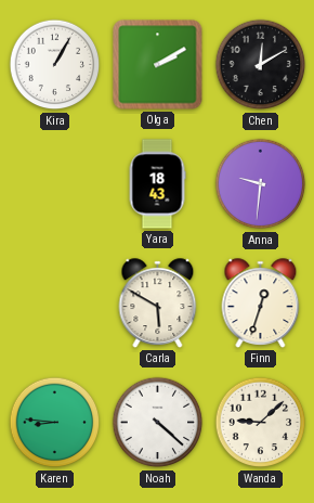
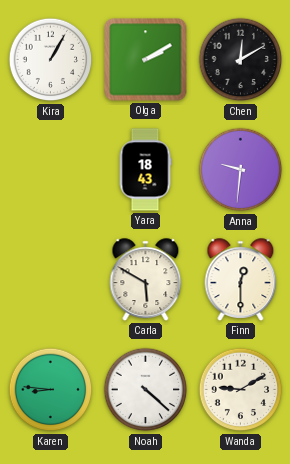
Finn: 12:33 -> 12:30
Wanda: 9:08 -> 9:10
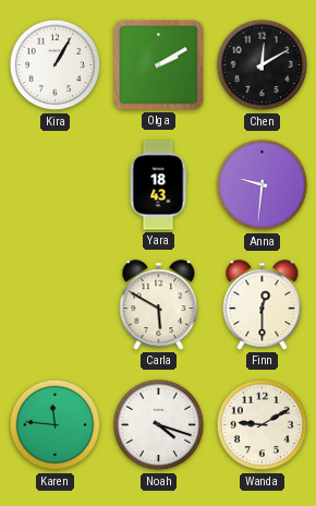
Karen: 8:46 -> 11:46
Noah: 4:22 -> 4:18
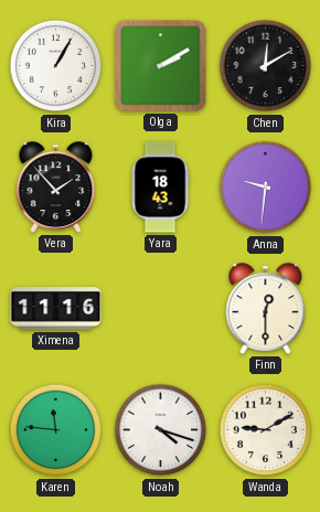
Vera: none -> 1:53
Ximena: none -> 11:16
Carla: 5:50 -> none
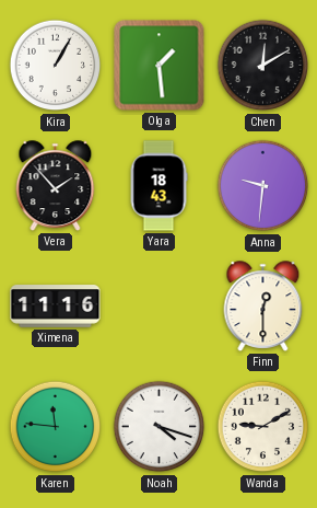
Olga: 2:10 -> 1:29
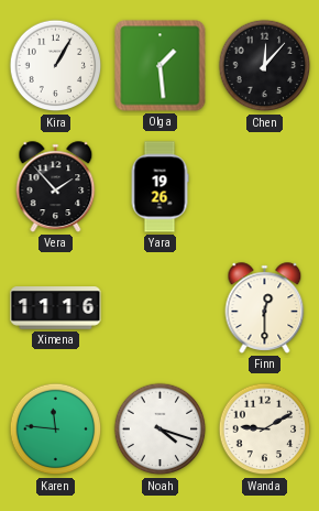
Chen: 12:10 -> 12:07
Yara: 18:43 -> 19:26
Anna: 9:31 -> none
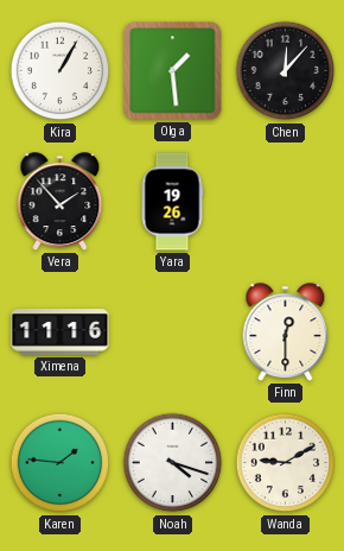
Karen: 11:46 -> 1:46
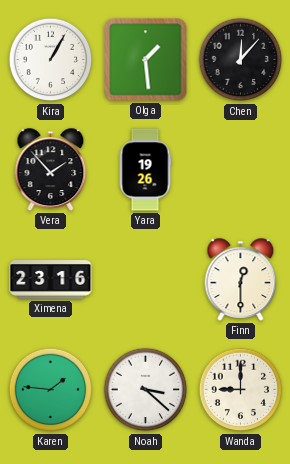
Ximena: 11:16 -> 23:16
Noah: 4:18 -> 3:22
Wanda: 9:10 -> 9:00
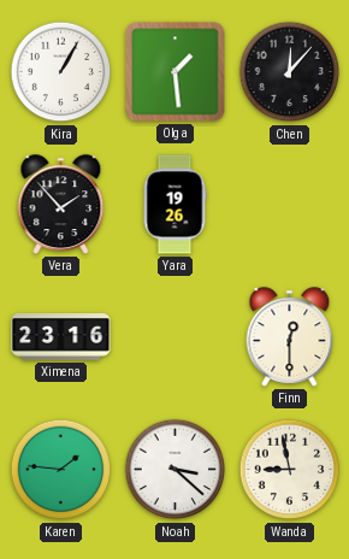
Wanda: 9:00 -> 8:58
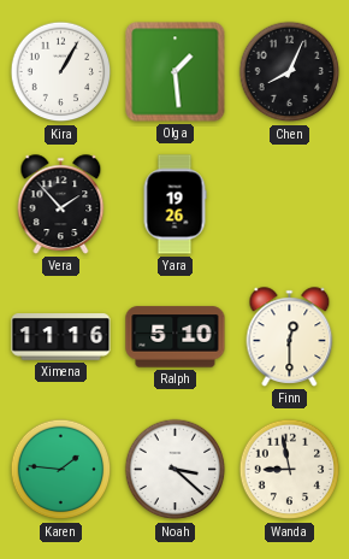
Chen: 12:07 -> 8:04
Ximena: 23:16 -> 11:16
Ralph: none -> 5:10
